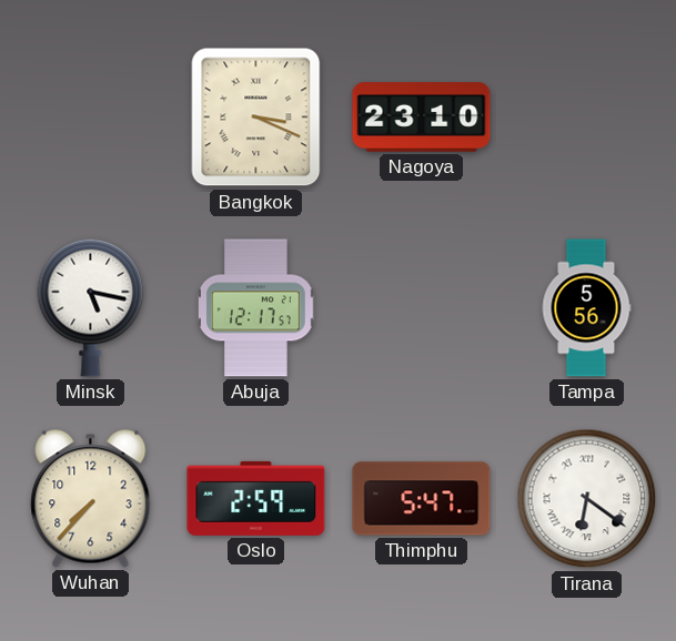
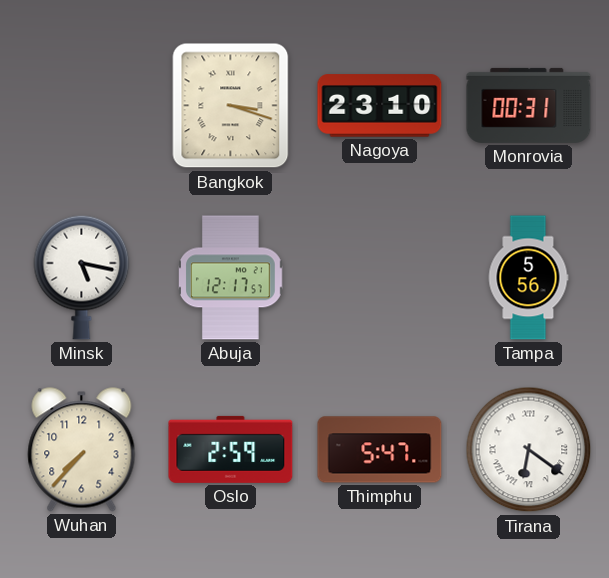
Bangkok: 3:19 -> 3:18
Monrovia: none -> 00:31
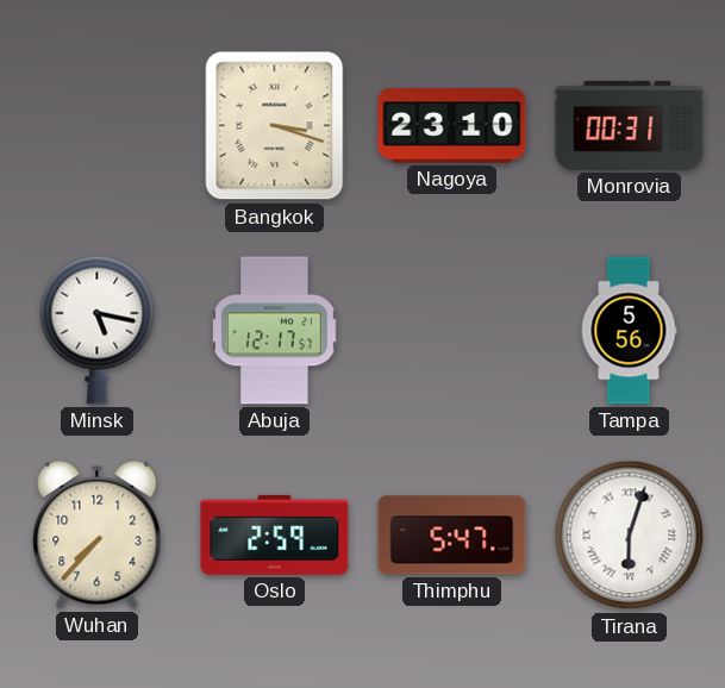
Tirana: 6:21 -> 6:03
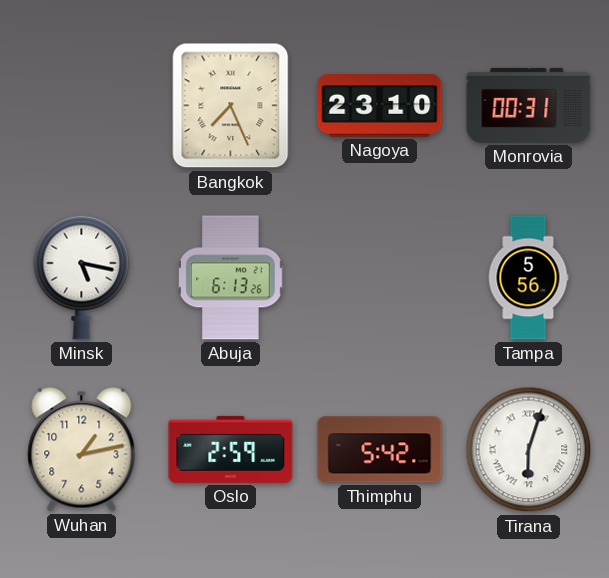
Bangkok: 3:18 -> 7:26
Abuja: 12:17 -> 6:13
Wuhan: 7:37 -> 1:13
Thimphu: 5:47 -> 5:42
